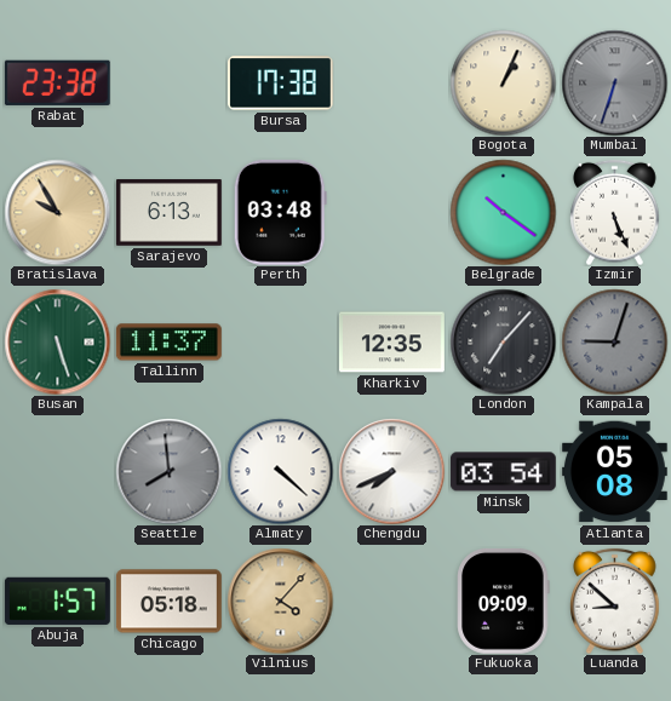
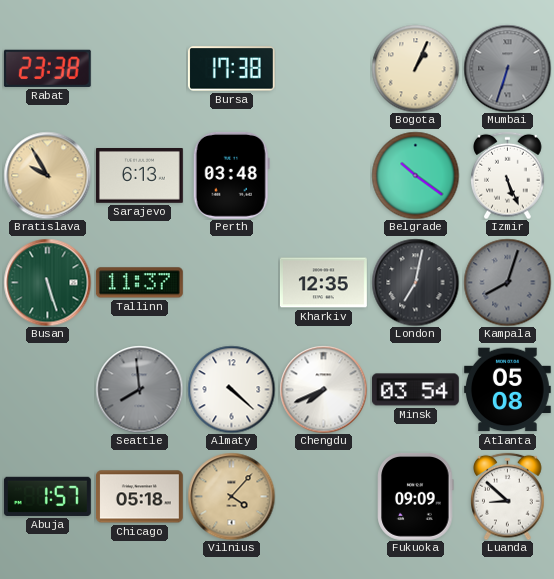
London: 7:07 -> 7:02
Kampala: 9:03 -> 8:03
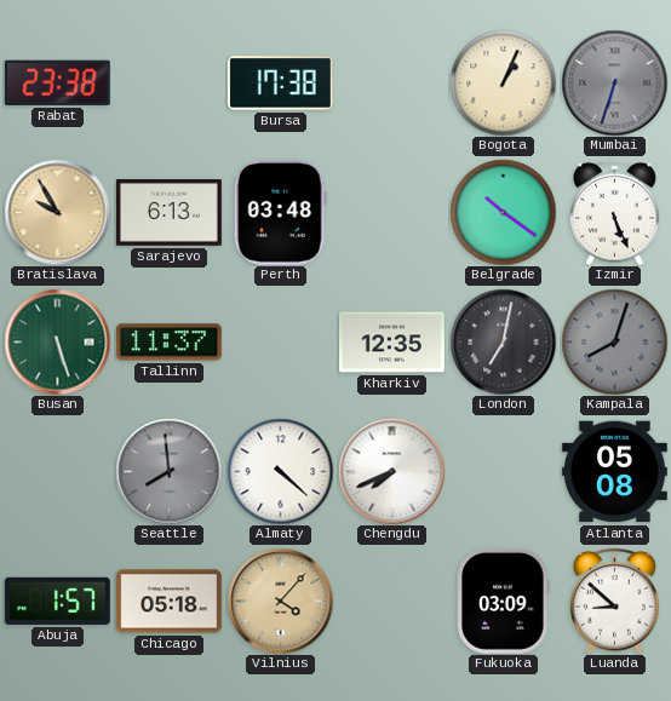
Minsk: 03:54 -> none
Fukuoka: 09:09 -> 03:09
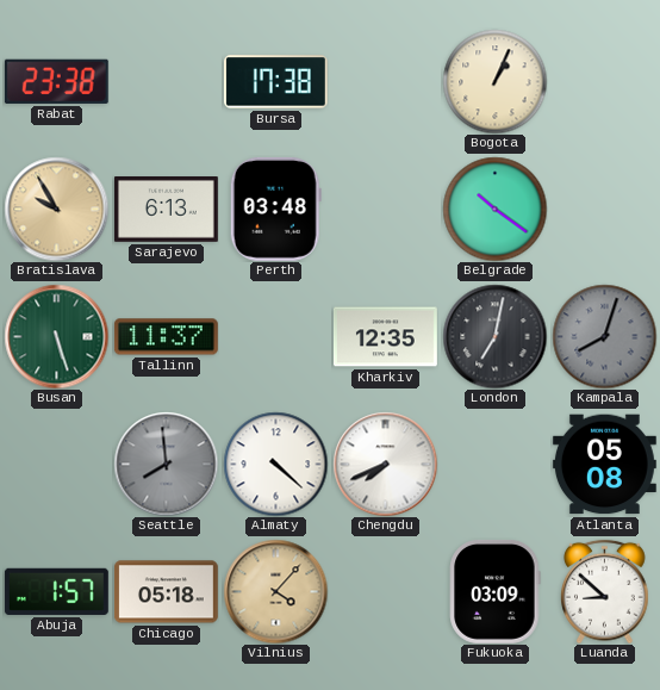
Mumbai: 6:33 -> none
Izmir: 5:26 -> none
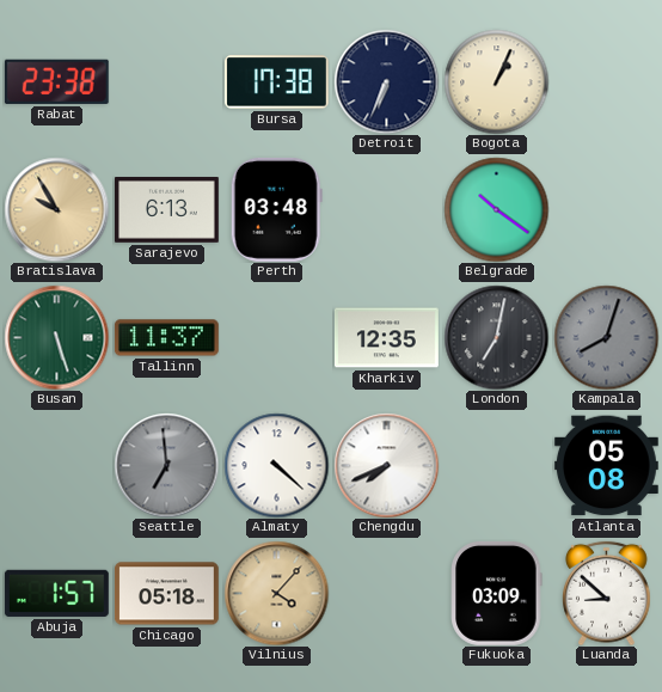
Detroit: none -> 6:34
Seattle: 7:59 -> 6:59
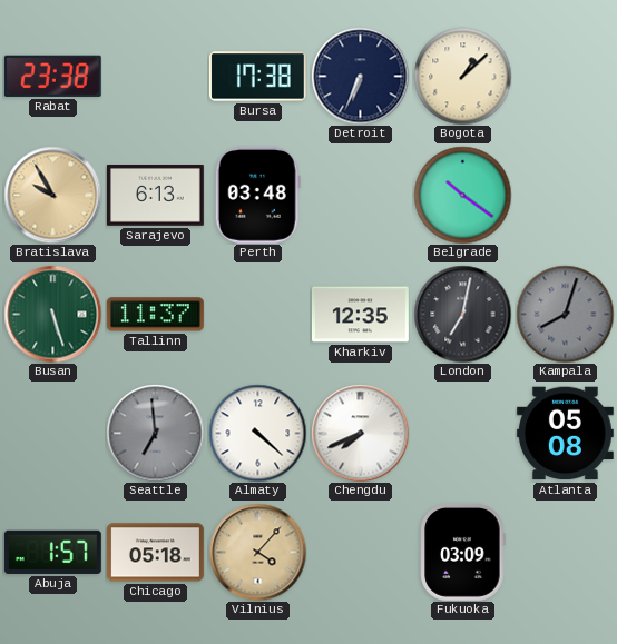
Bogota: 1:04 -> 1:08
Luanda: 8:52 -> none
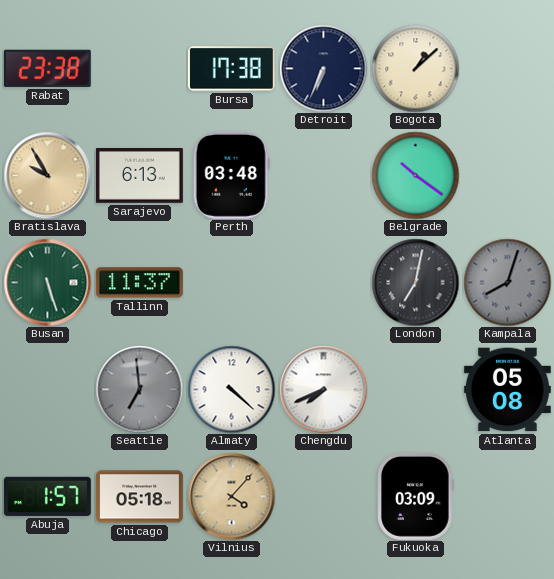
Kharkiv: 12:35 -> none
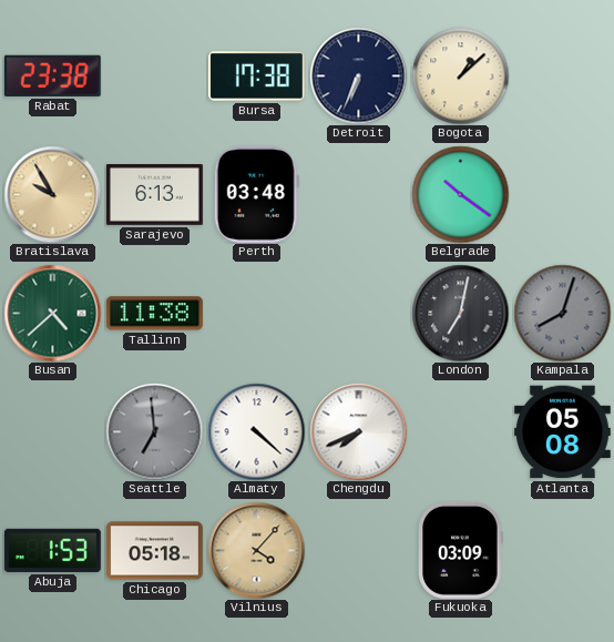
Busan: 5:27 -> 4:38
Tallinn: 11:37 -> 11:38
Abuja: 1:57 -> 1:53
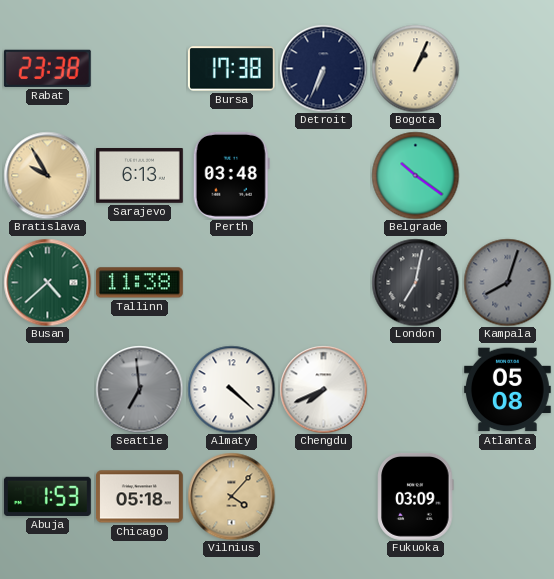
Bogota: 1:08 -> 1:04
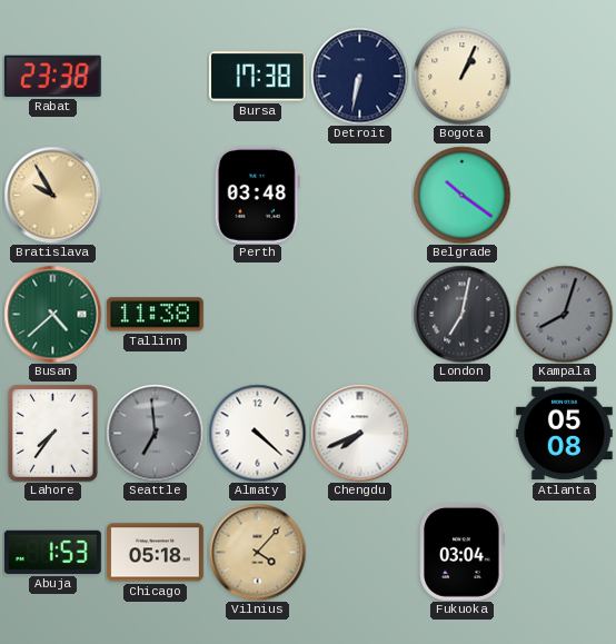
Detroit: 6:34 -> 6:32
Sarajevo: 6:13 -> none
Lahore: none -> 7:36
Fukuoka: 03:09 -> 03:04
